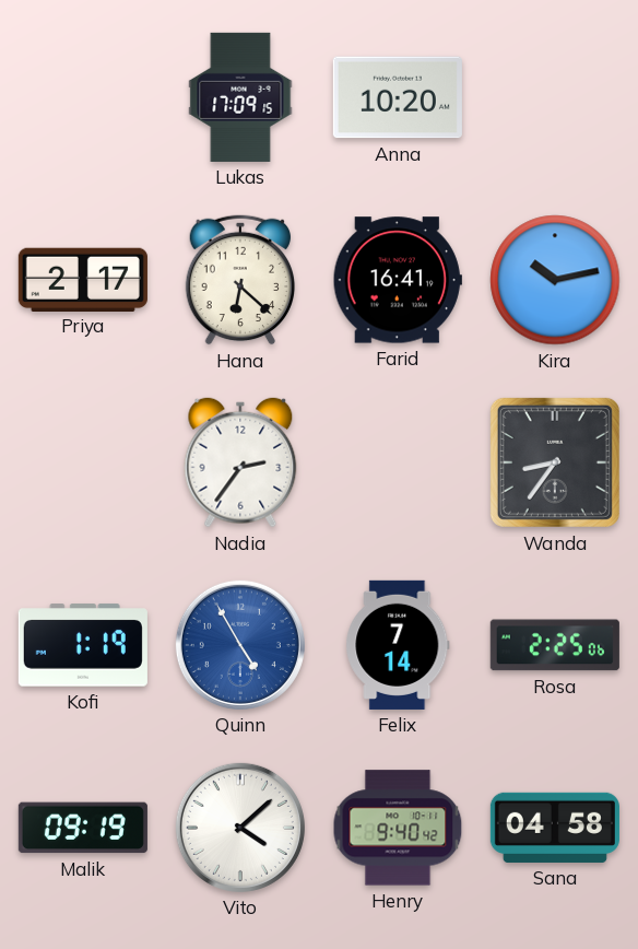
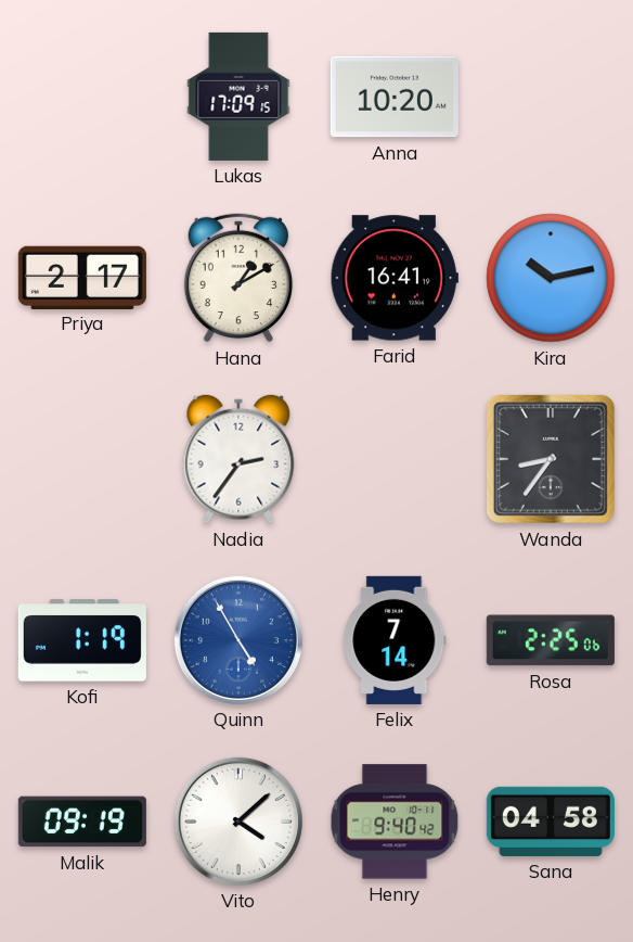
Hana: 6:22 -> 1:10
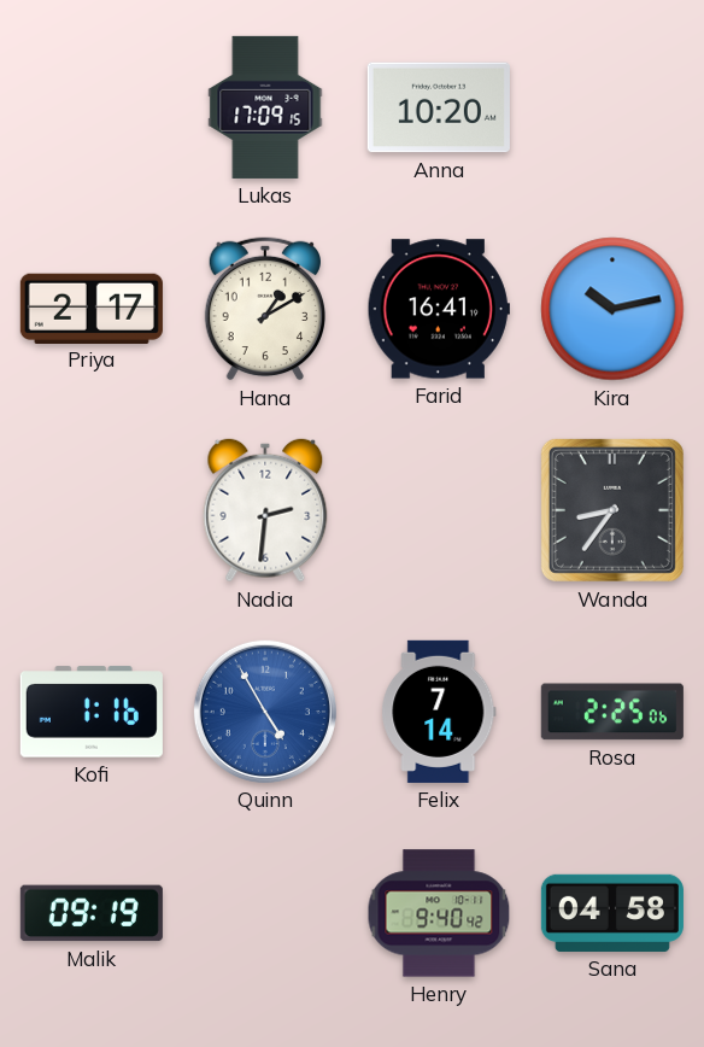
Nadia: 2:36 -> 2:31
Kofi: 1:19 -> 1:16
Vito: 4:08 -> none
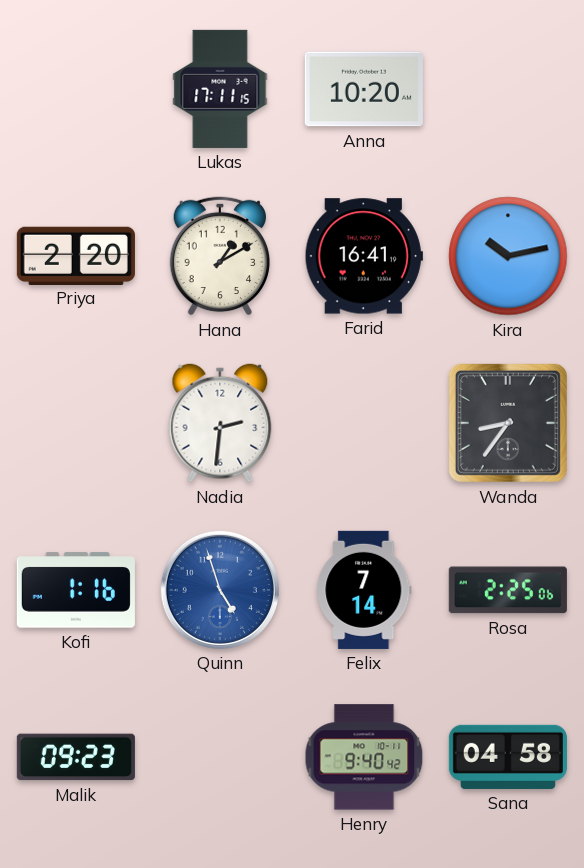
Lukas: 17:09 -> 17:11
Priya: 2:17 -> 2:20
Quinn: 4:55 -> 4:57
Malik: 09:19 -> 09:23
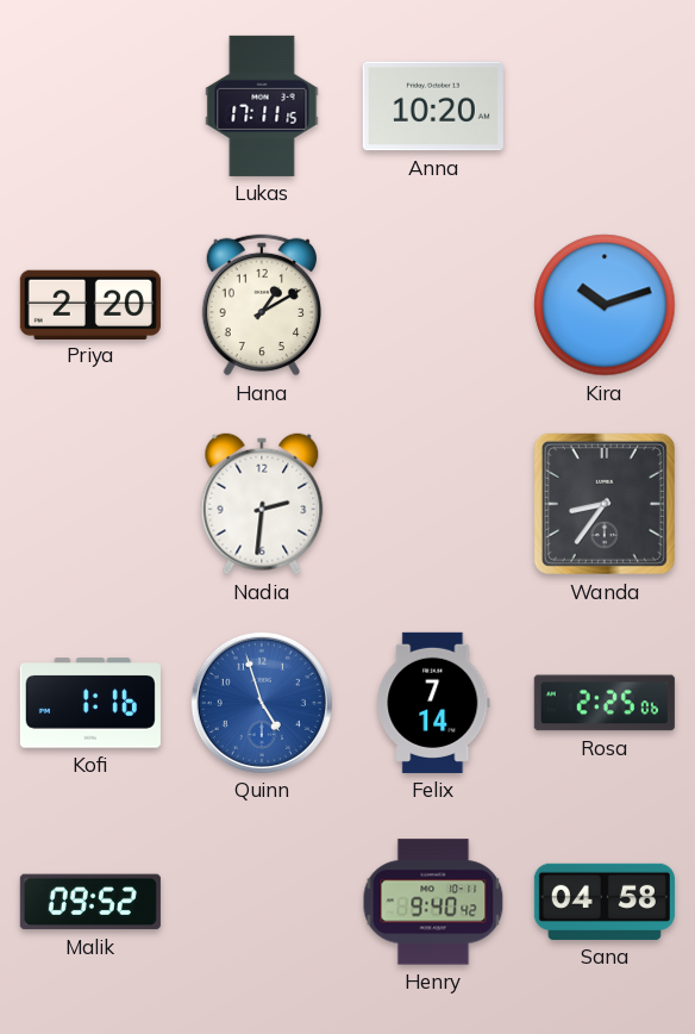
Farid: 16:41 -> none
Kira: 10:13 -> 10:12
Malik: 09:23 -> 09:52
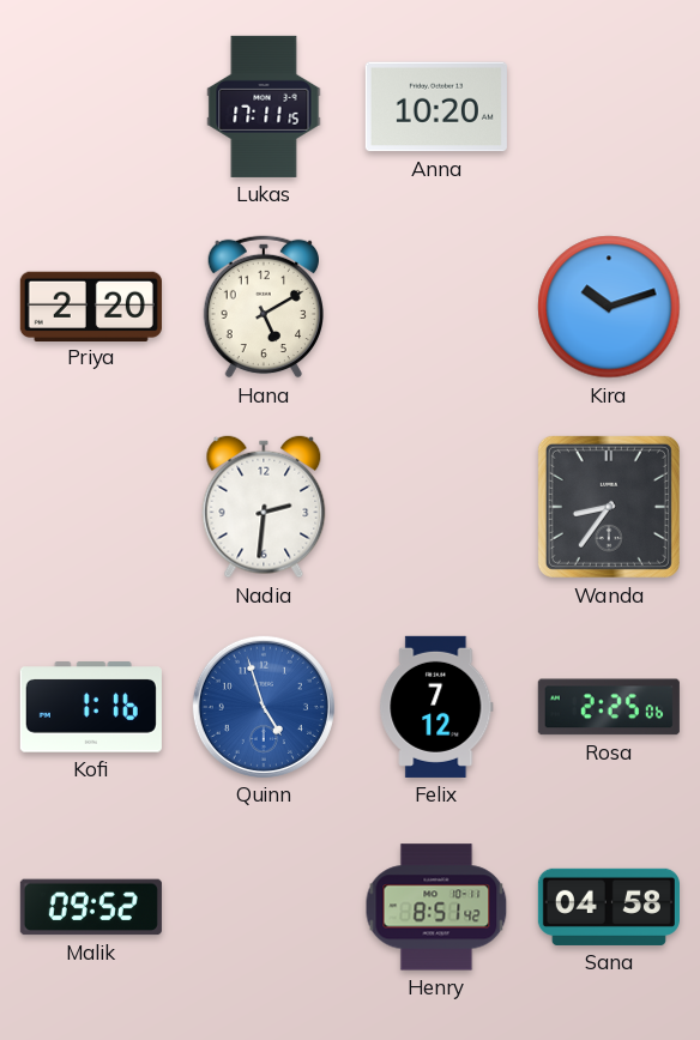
Hana: 1:10 -> 5:10
Felix: 7:14 -> 7:12
Henry: 9:40 -> 8:51
